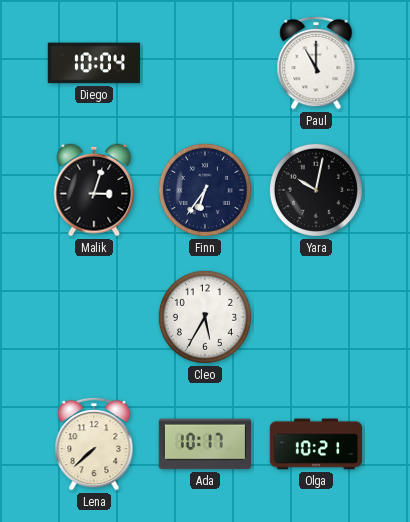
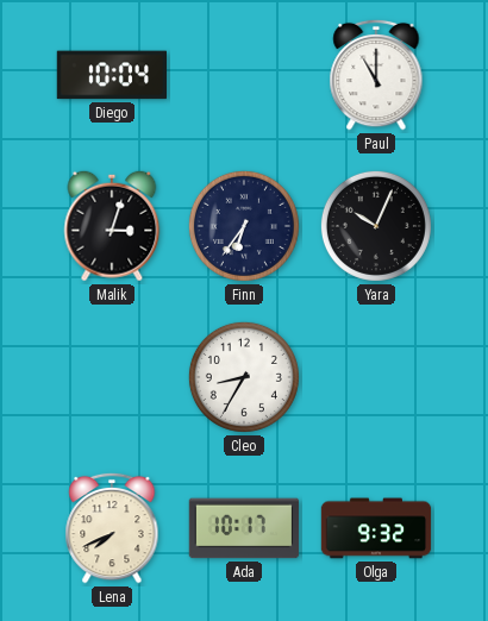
Yara: 10:02 -> 10:04
Cleo: 5:35 -> 8:35
Lena: 7:38 -> 7:41
Olga: 10:21 -> 9:32
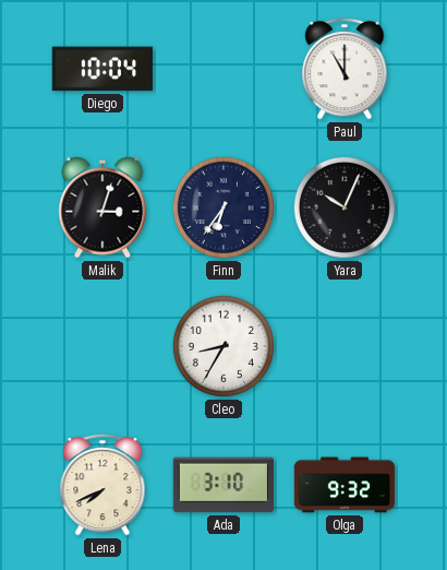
Ada: 10:17 -> 3:10
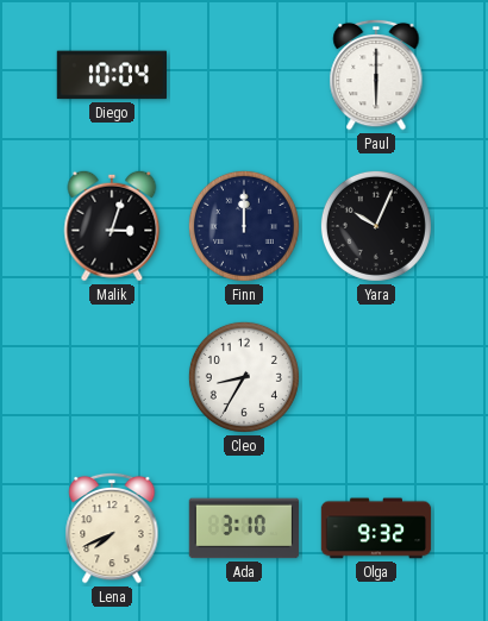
Paul: 11:00 -> 6:00
Finn: 6:36 -> 12:00
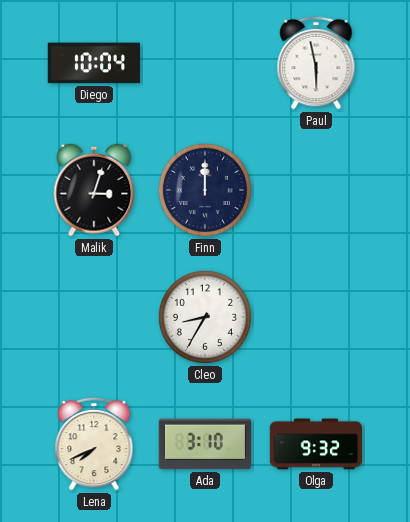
Paul: 6:00 -> 5:58
Yara: 10:04 -> none
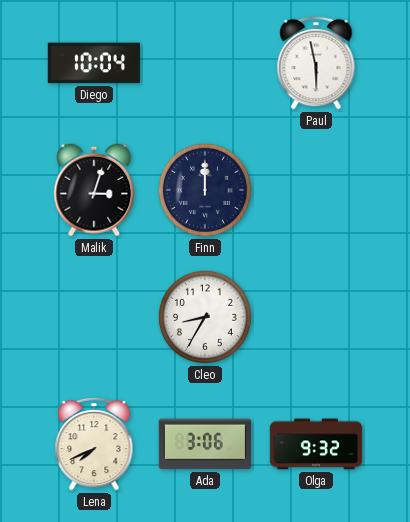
Ada: 3:10 -> 3:06
